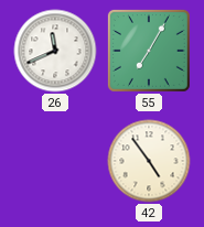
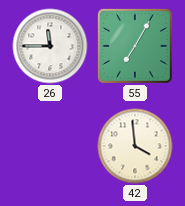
26: 11:41 -> 11:45
42: 4:54 -> 3:59
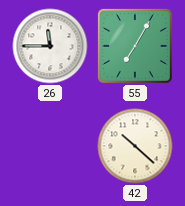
42: 3:59 -> 10:22
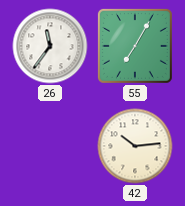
26: 11:45 -> 11:36
42: 10:22 -> 10:14
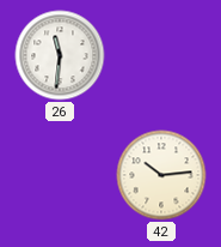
26: 11:36 -> 11:31
55: 7:05 -> none
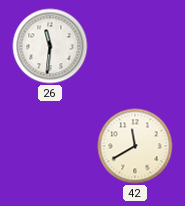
42: 10:14 -> 11:40
